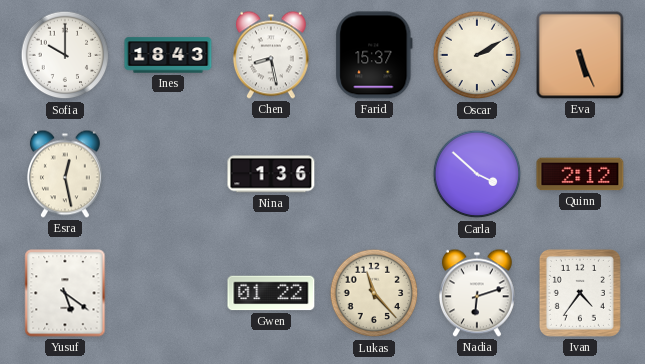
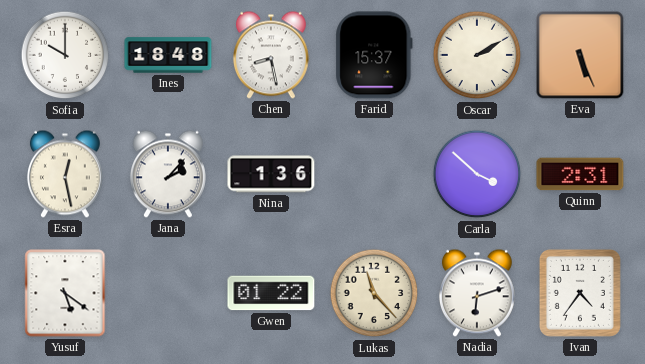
Ines: 18:43 -> 18:48
Jana: none -> 2:07
Quinn: 2:12 -> 2:31
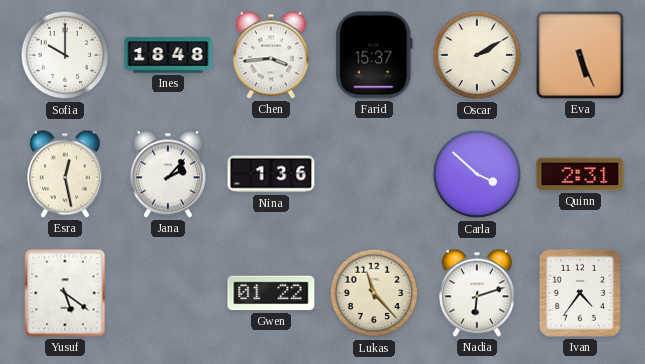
Chen: 8:28 -> 3:44
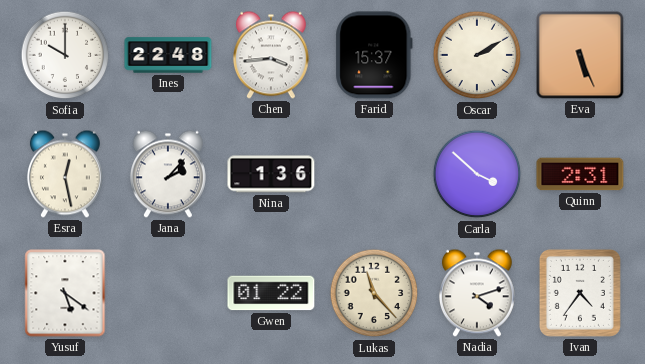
Ines: 18:48 -> 22:48
Nadia: 6:12 -> 4:12
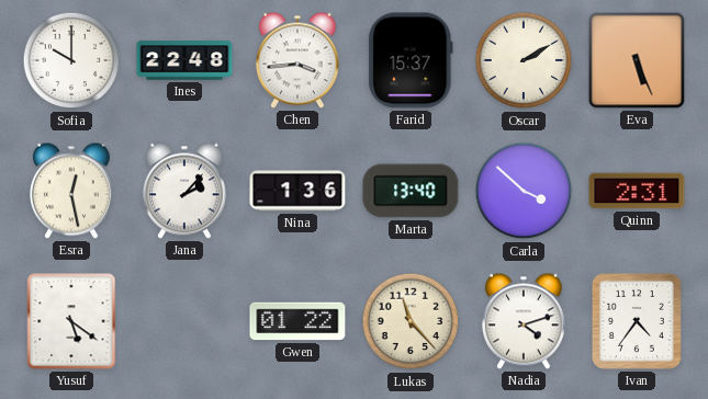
Marta: none -> 13:40
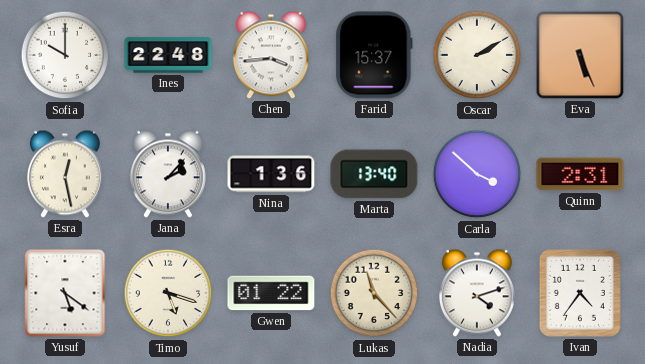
Timo: none -> 5:18
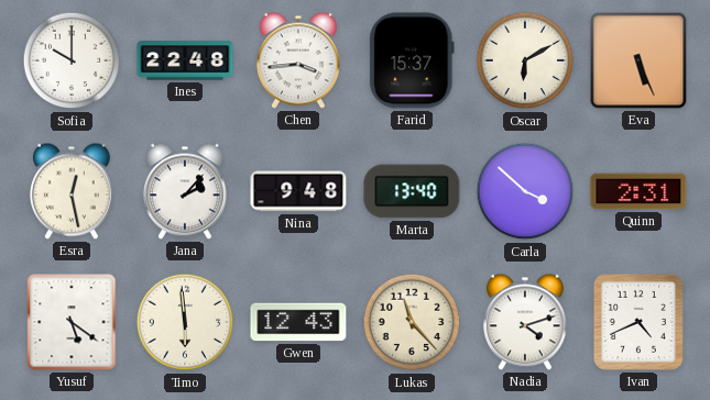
Oscar: 2:10 -> 6:10
Nina: 1:36 -> 9:48
Timo: 5:18 -> 5:59
Gwen: 01:22 -> 12:43
Ivan: 4:36 -> 4:41
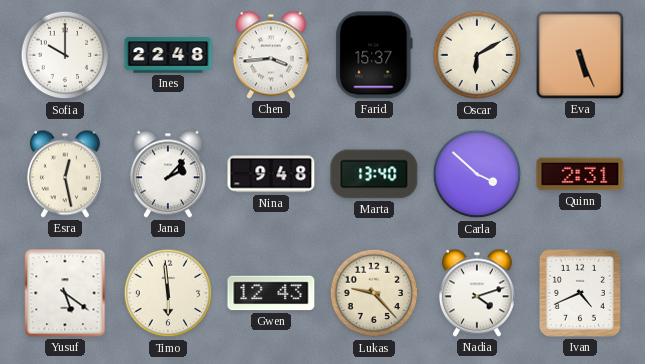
Lukas: 11:23 -> 9:23
